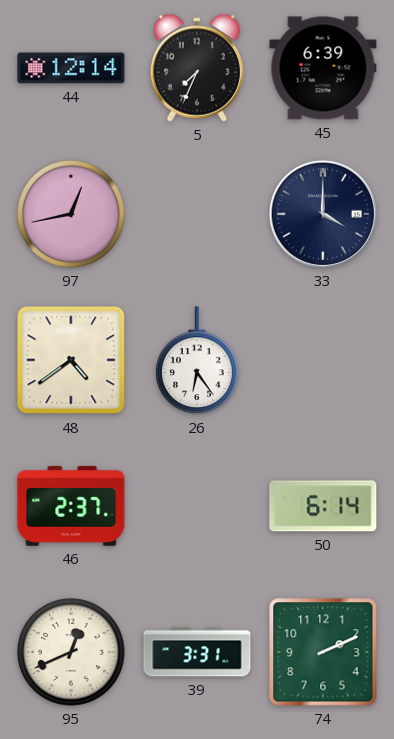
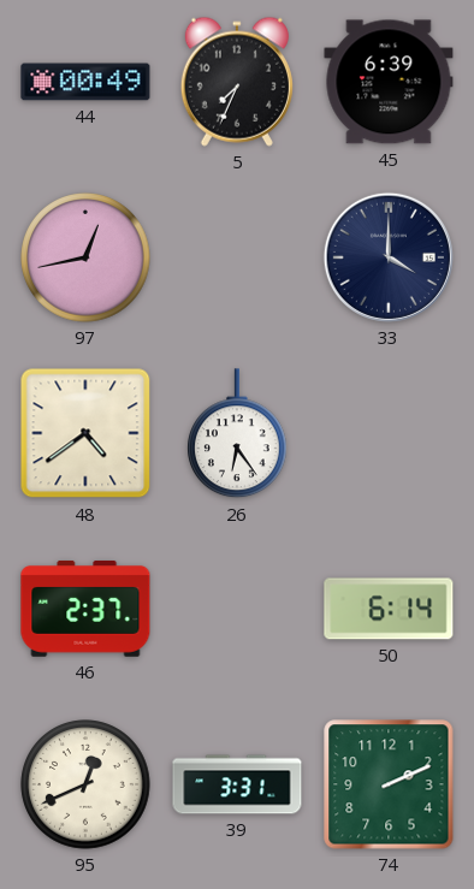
44: 12:14 -> 00:49
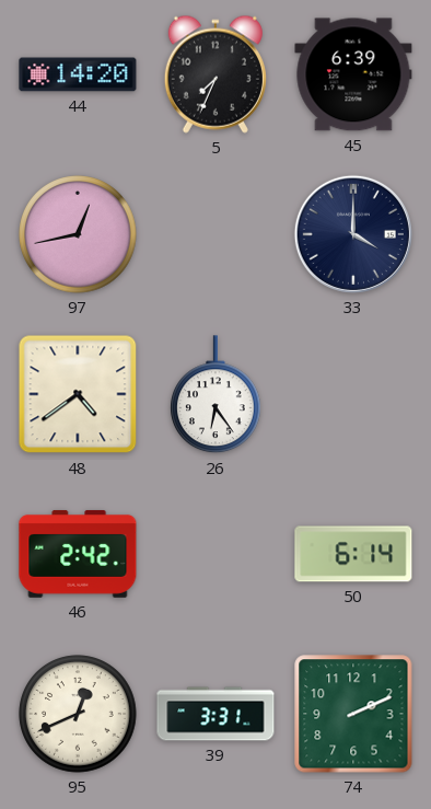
44: 00:49 -> 14:20
46: 2:37 -> 2:42
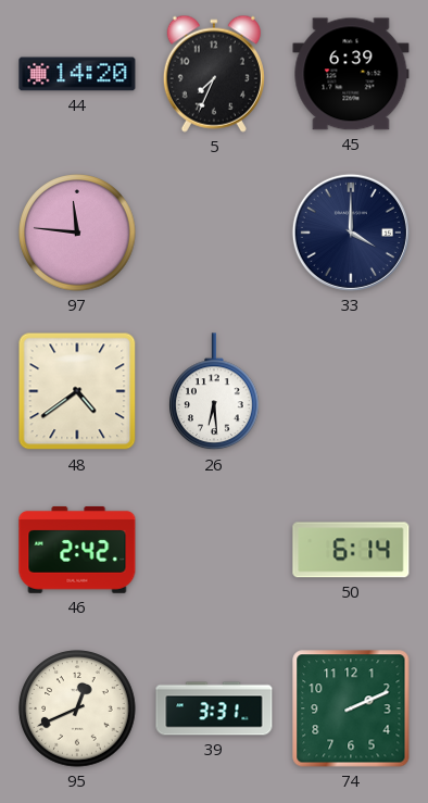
97: 12:43 -> 11:46
26: 6:24 -> 6:29
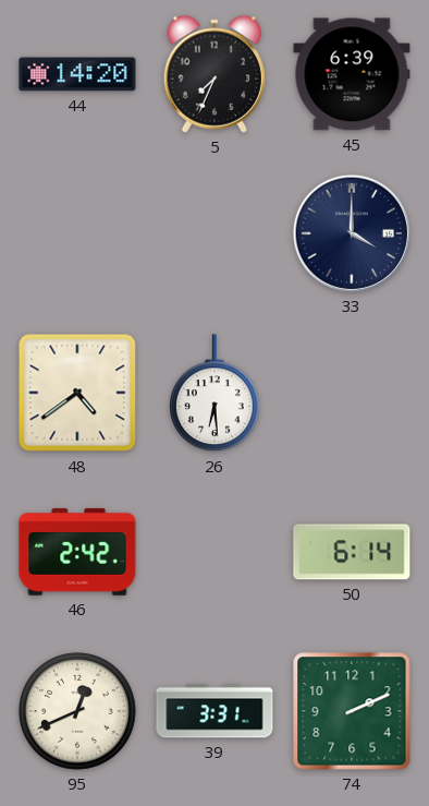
97: 11:46 -> none
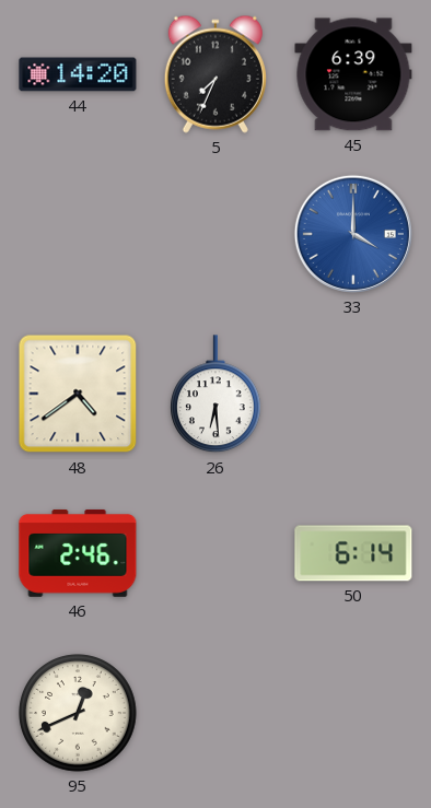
33 dial: navy -> blue
46: 2:42 -> 2:46
39: 3:31 -> none
74: 2:11 -> none
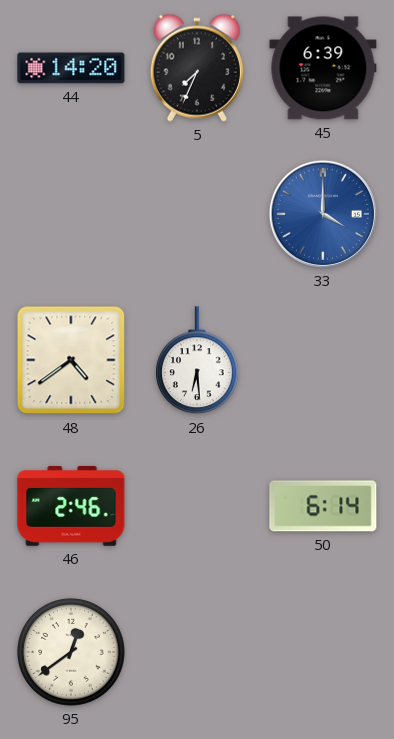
95: 12:41 -> 12:39
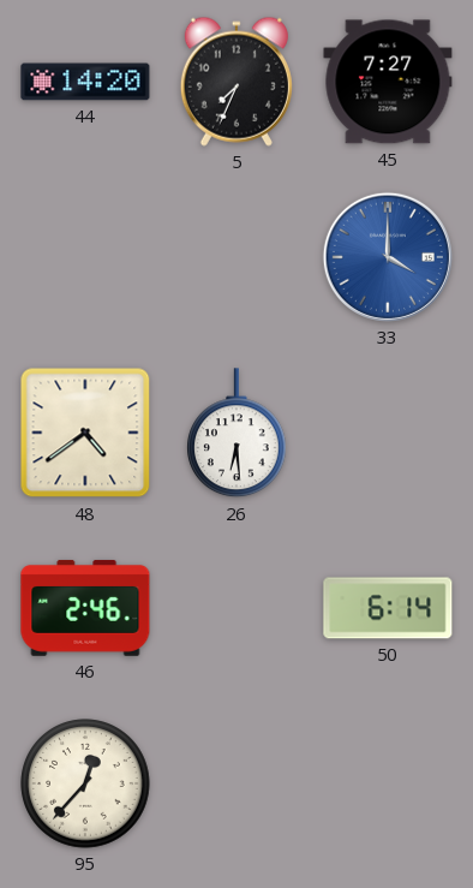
45: 6:39 -> 7:27
95: 12:39 -> 12:37
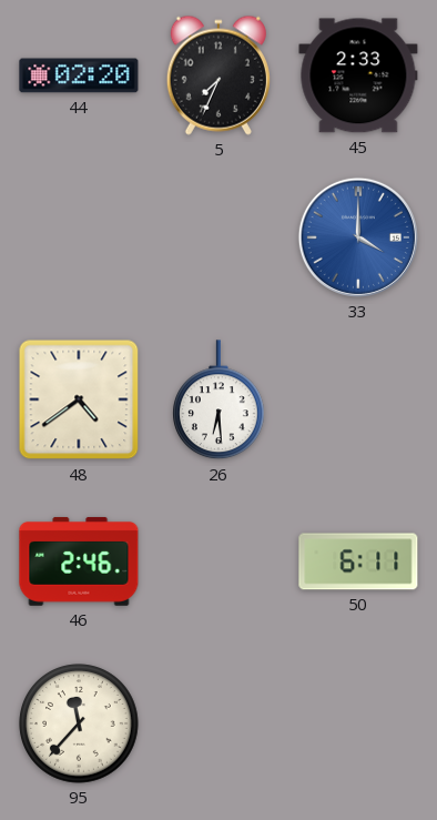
44: 14:20 -> 02:20
45: 7:27 -> 2:33
50: 6:14 -> 6:11
95: 12:37 -> 11:37
